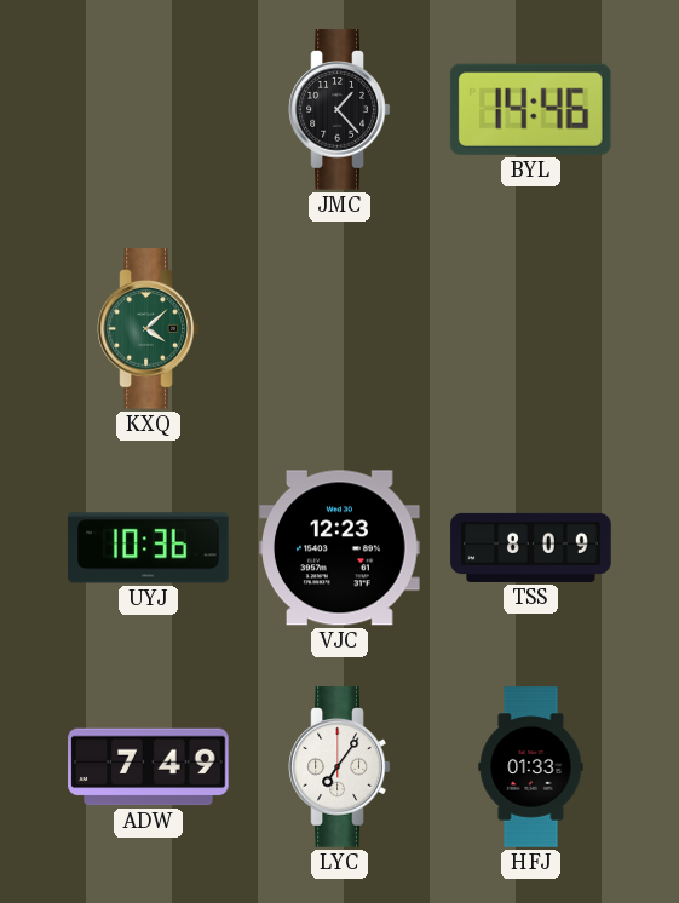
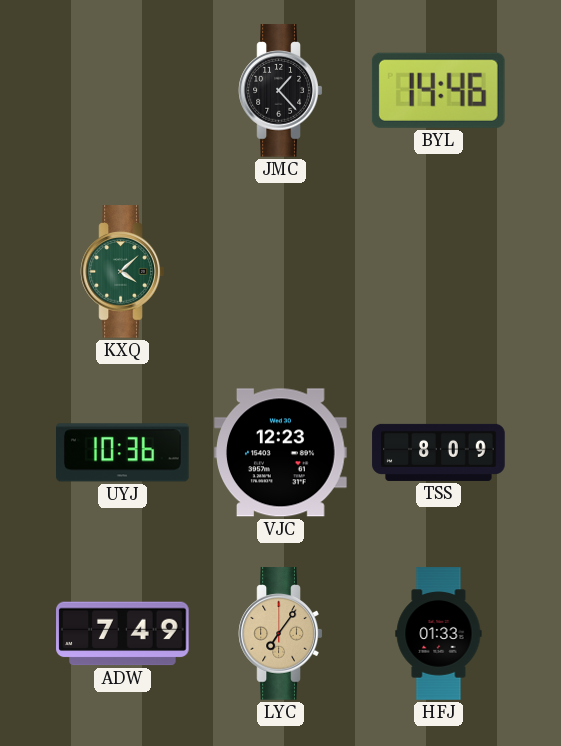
LYC dial: white -> champagne
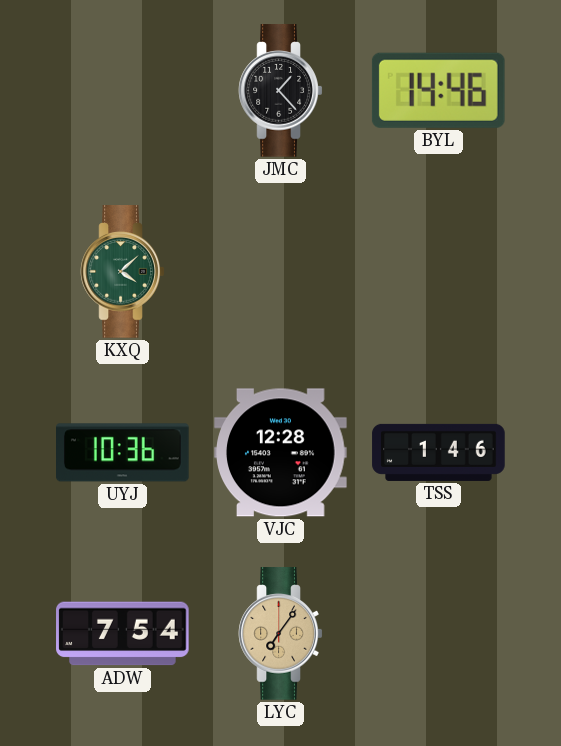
VJC: 12:23 -> 12:28
TSS: 8:09 -> 1:46
ADW: 7:49 -> 7:54
HFJ: 01:33 -> none
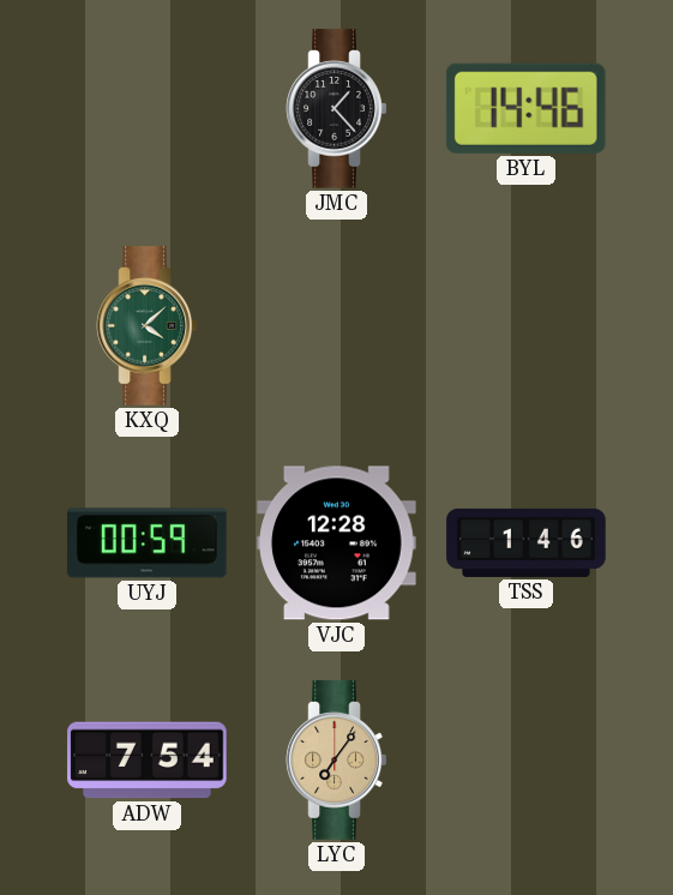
UYJ: 10:36 -> 00:59
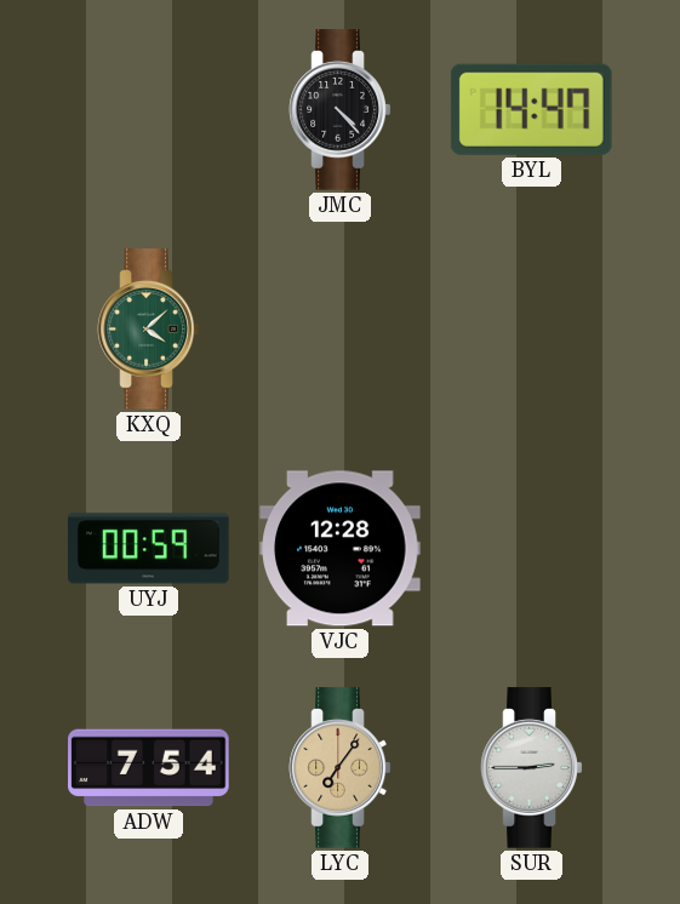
JMC: 1:23 -> 4:23
BYL: 14:46 -> 14:47
TSS: 1:46 -> none
SUR: none -> 2:45
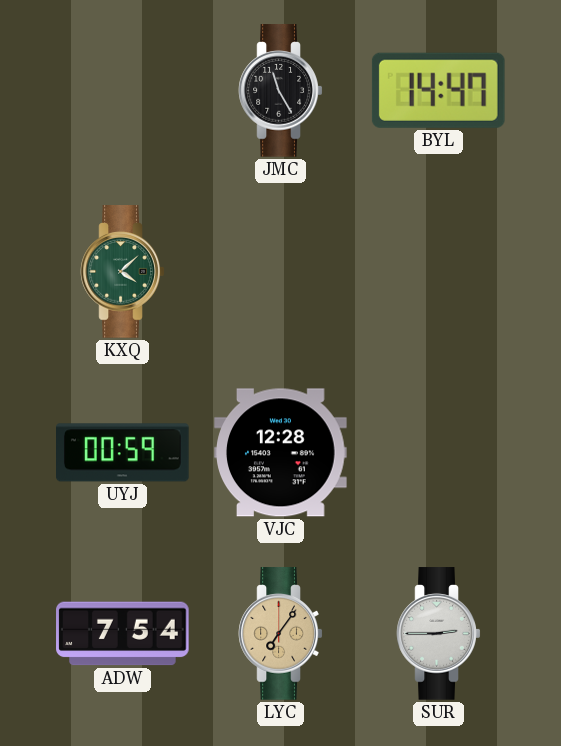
JMC: 4:23 -> 11:25
